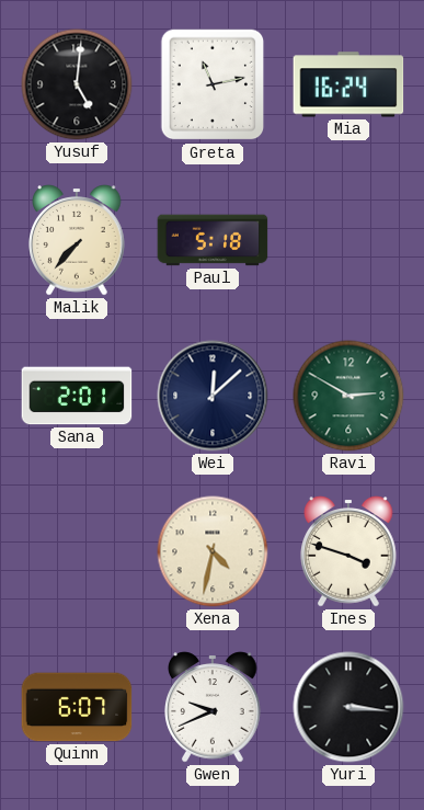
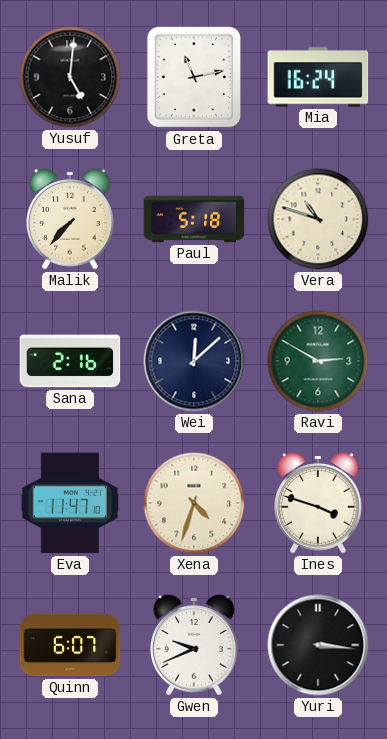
Vera: none -> 10:48
Sana: 2:01 -> 2:16
Eva: none -> 11:47
Xena: 4:32 -> 4:33
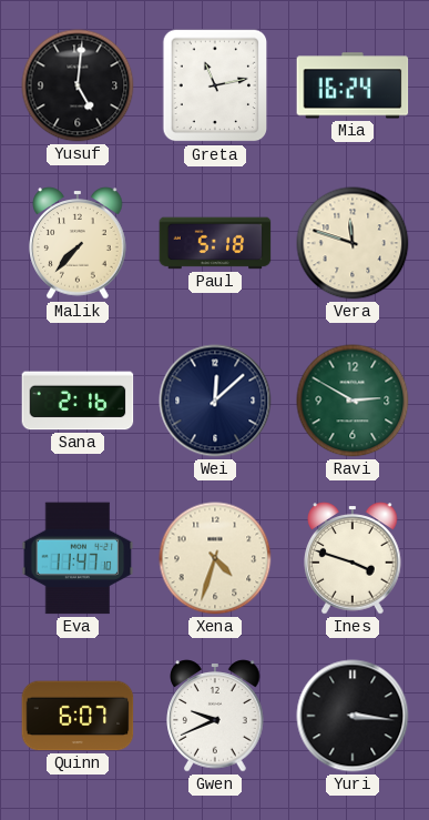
Vera: 10:48 -> 11:48
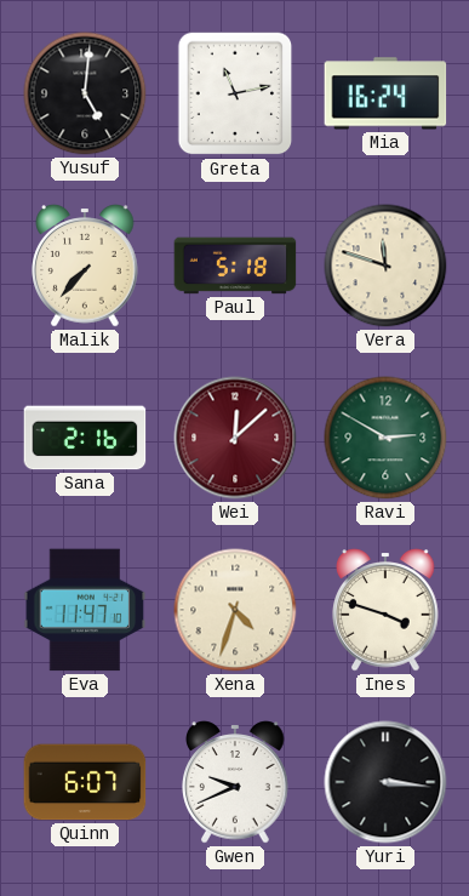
Wei dial: navy -> burgundy
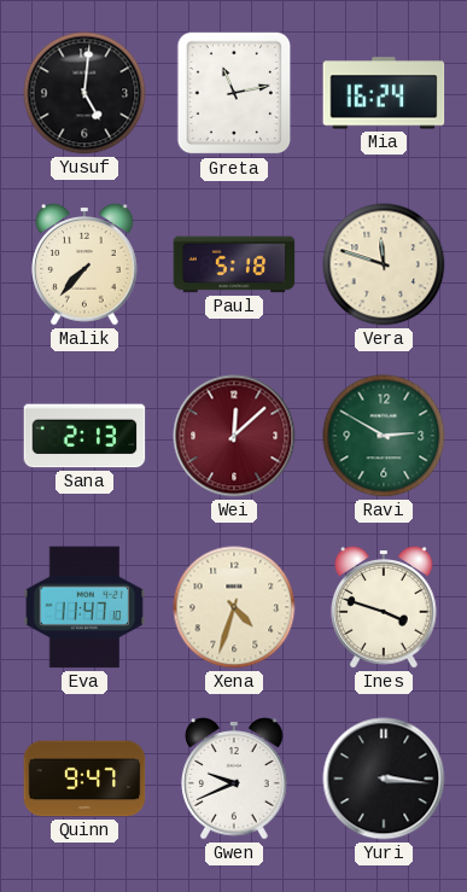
Sana: 2:16 -> 2:13
Quinn: 6:07 -> 9:47
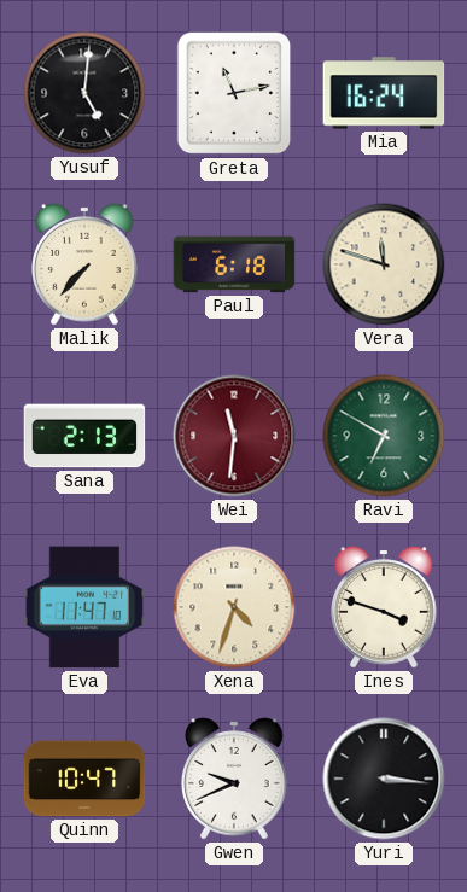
Paul: 5:18 -> 6:18
Wei: 12:08 -> 11:31
Ravi: 2:50 -> 6:50
Quinn: 9:47 -> 10:47
